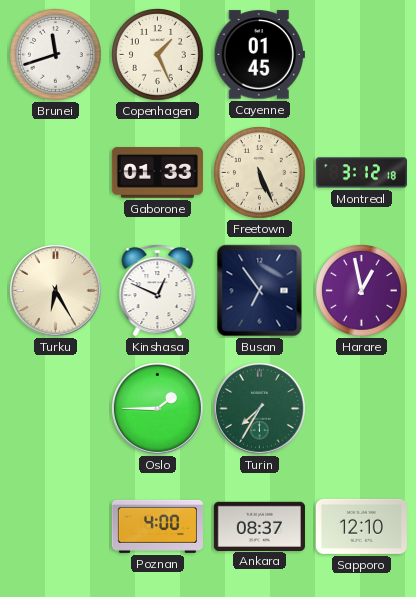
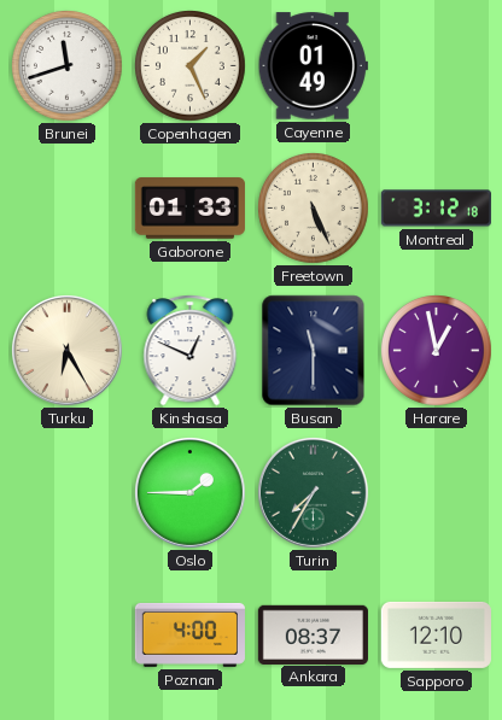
Cayenne: 01:45 -> 01:49
Busan: 6:54 -> 11:30
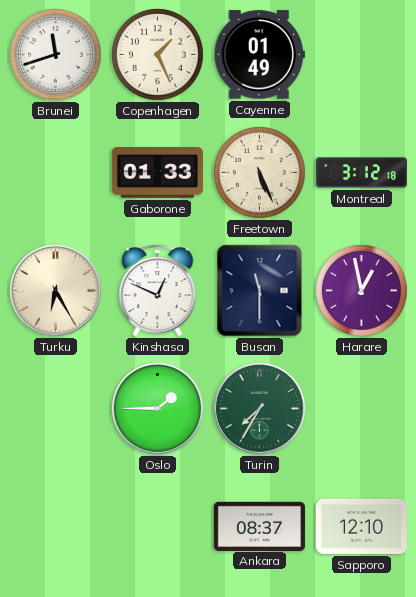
Poznan: 4:00 -> none
